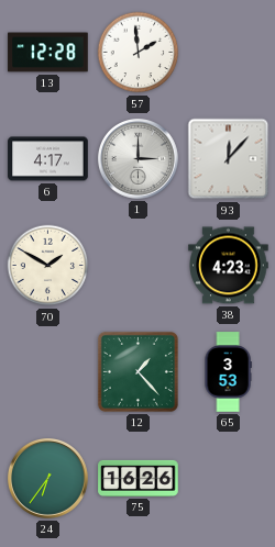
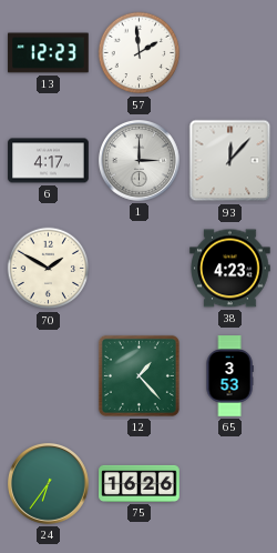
13: 12:28 -> 12:23
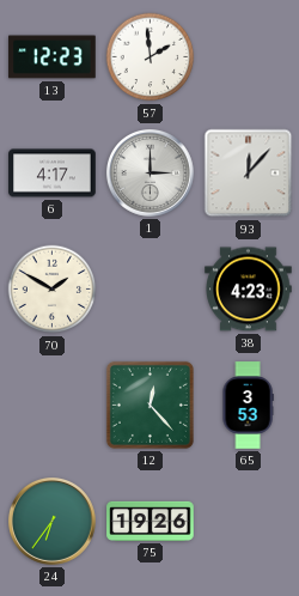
12: 1:23 -> 12:23
75: 16:26 -> 19:26
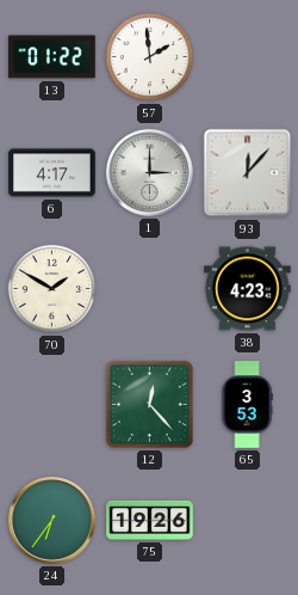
13: 12:23 -> 01:22
